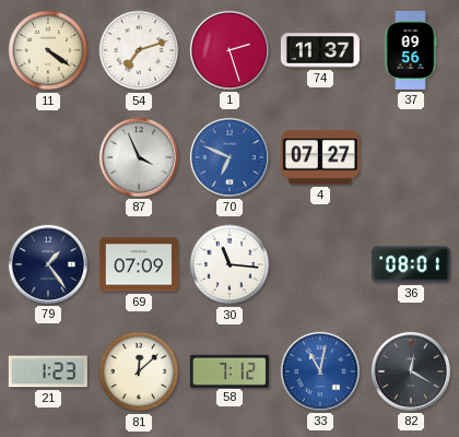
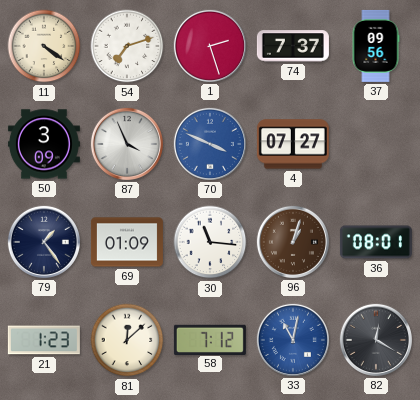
74: 11:37 -> 7:37
50: none -> 3:09
70: 6:49 -> 3:49
69: 07:09 -> 01:09
96: none -> 1:03
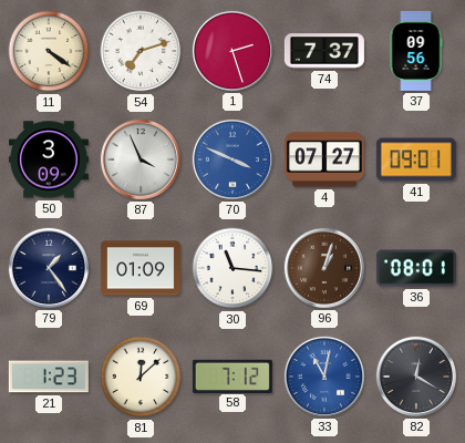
41: none -> 09:01
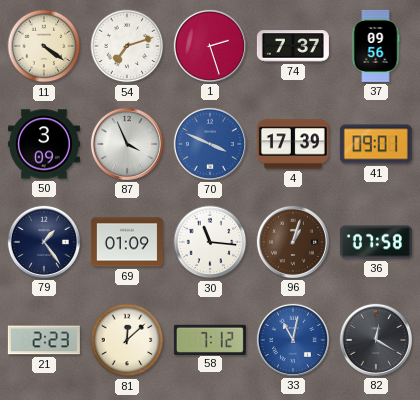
4: 07:27 -> 17:39
36: 08:01 -> 07:58
21: 1:23 -> 2:23
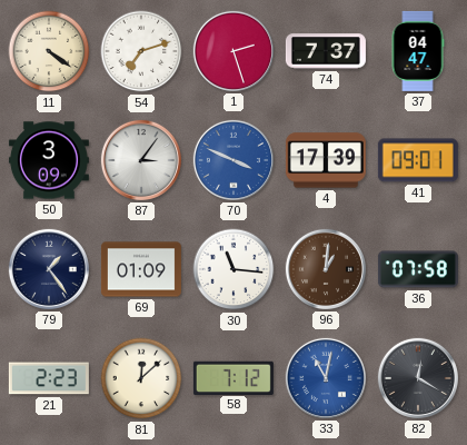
37: 09:56 -> 04:47
87: 3:56 -> 3:06
96: 1:03 -> 1:01
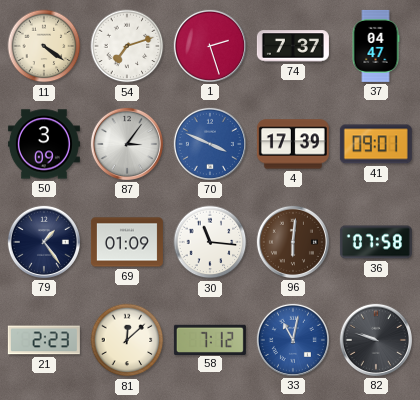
96: 1:01 -> 6:01
82: 12:20 -> 9:48
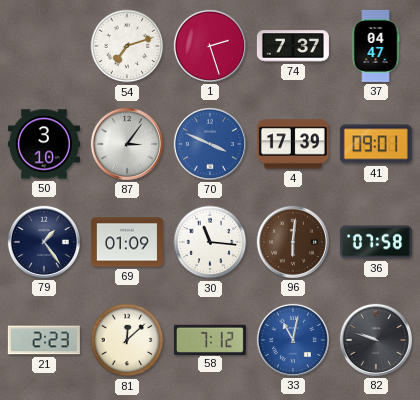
11: 4:21 -> none
50: 3:09 -> 3:10
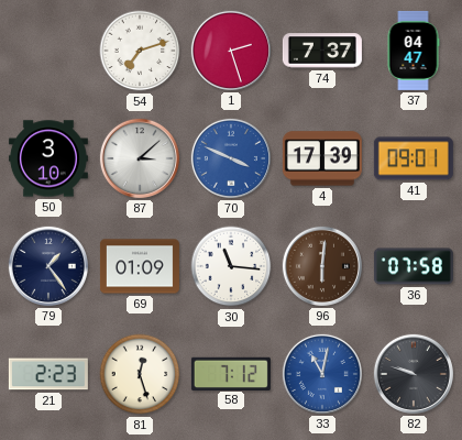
87: 3:06 -> 3:08
81: 12:08 -> 12:27
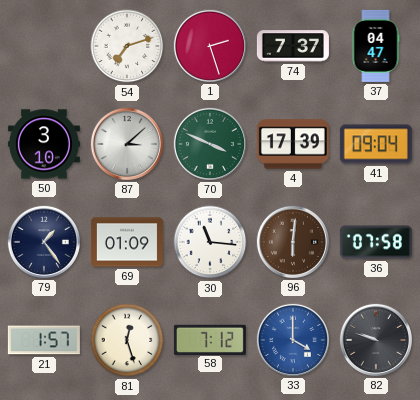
70 dial: blue -> green
41: 09:01 -> 09:04
21: 2:23 -> 1:57
33: 11:02 -> 4:00
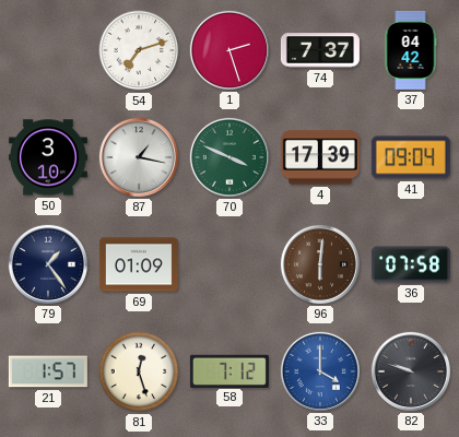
37: 04:47 -> 04:42
87: 3:08 -> 1:17
30: 11:16 -> none
